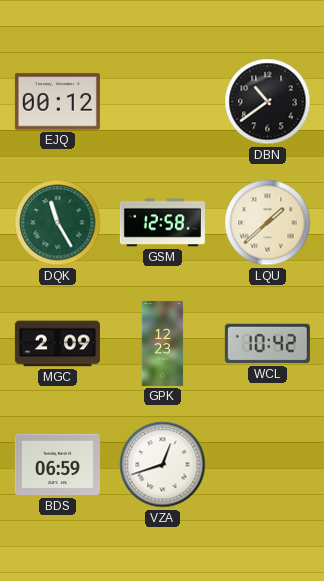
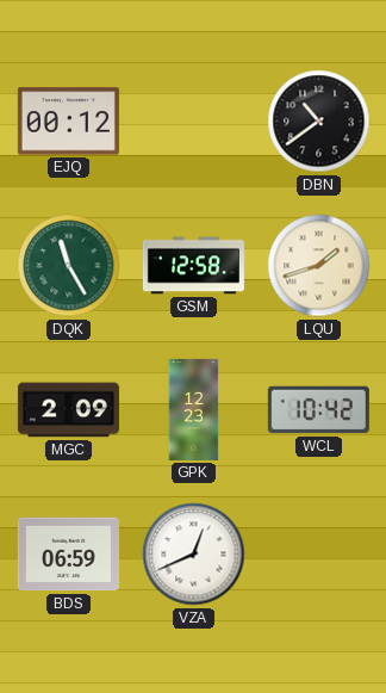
LQU: 1:38 -> 1:42
VZA: 12:42 -> 12:41
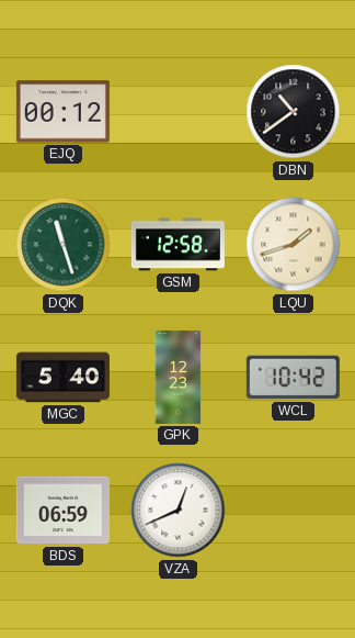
DQK: 11:25 -> 11:27
MGC: 2:09 -> 5:40
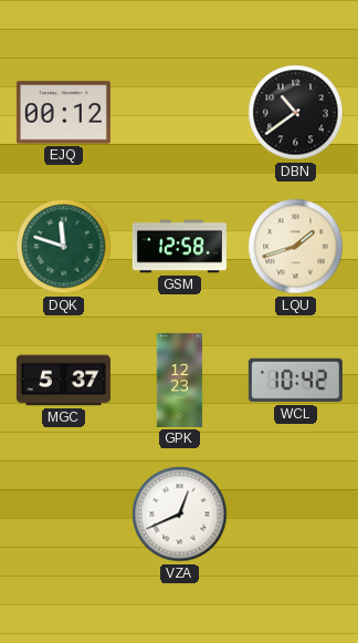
DQK: 11:27 -> 11:48
MGC: 5:40 -> 5:37
BDS: 06:59 -> none
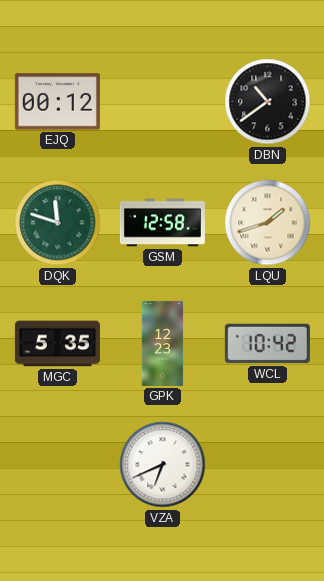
MGC: 5:37 -> 5:35
VZA: 12:41 -> 6:41
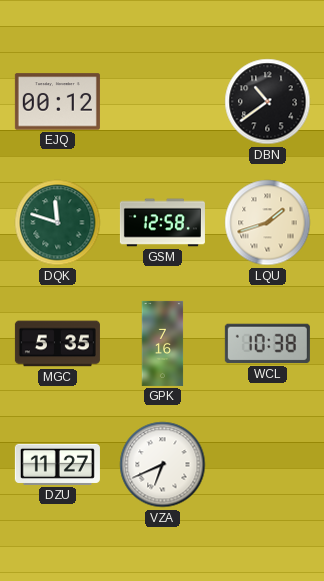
GPK: 12:23 -> 7:16
WCL: 10:42 -> 10:38
DZU: none -> 11:27
